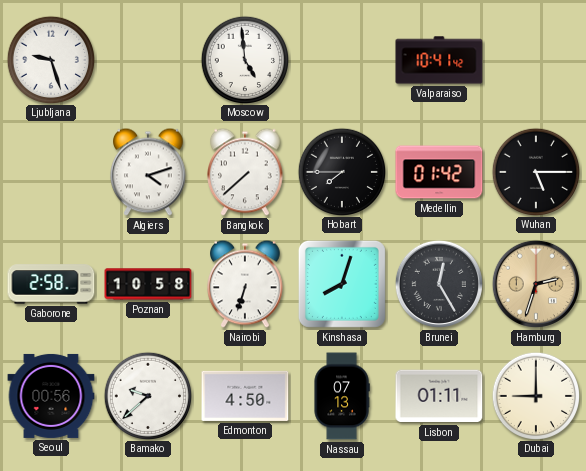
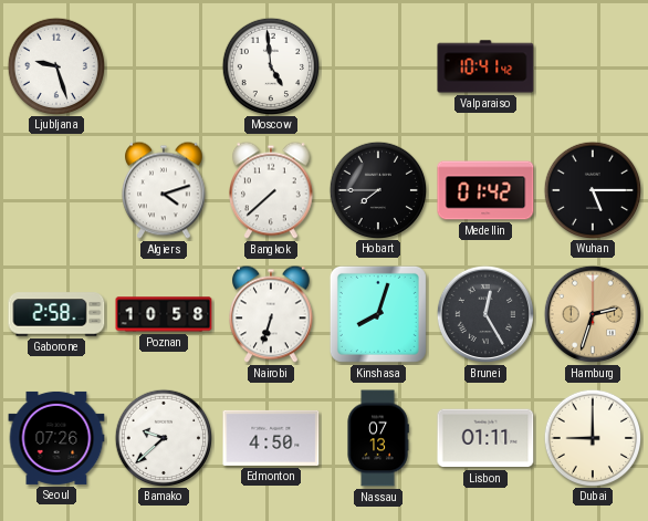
Seoul: 00:56 -> 07:26
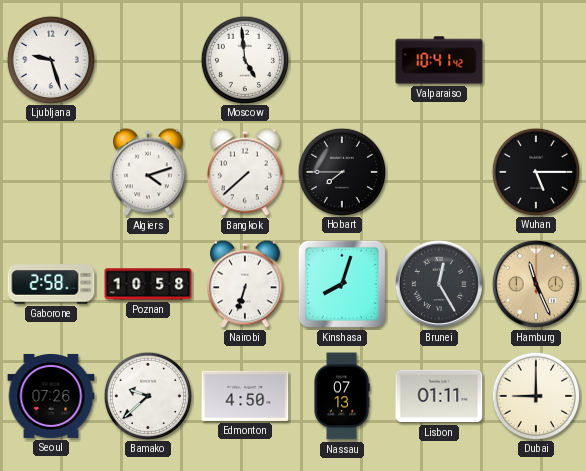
Medellin: 01:42 -> none
Hamburg: 2:33 -> 11:26
